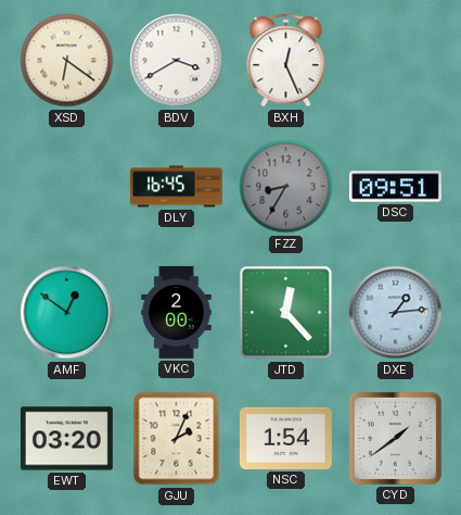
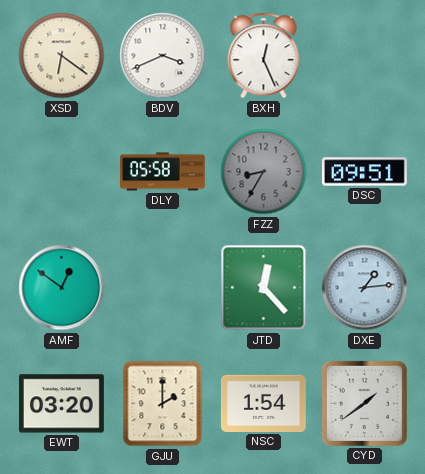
BDV: 3:40 -> 3:41
DLY: 16:45 -> 05:58
VKC: 2:00 -> none
GJU: 2:04 -> 2:00
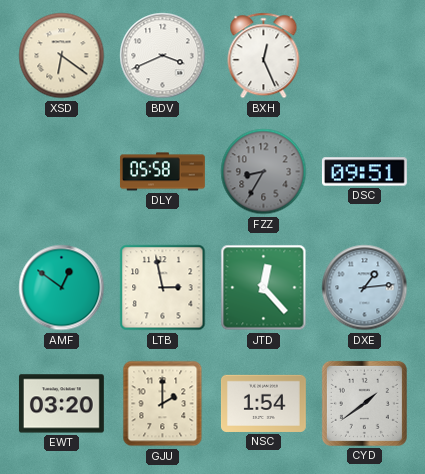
LTB: none -> 2:58
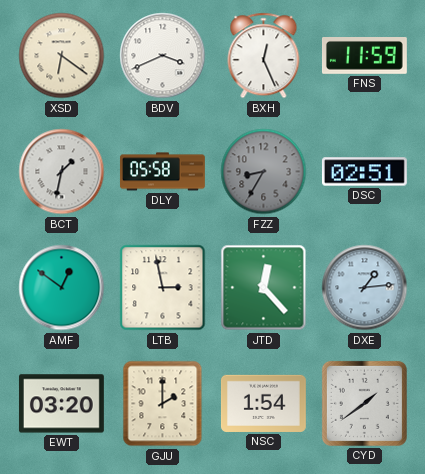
FNS: none -> 11:59
BCT: none -> 1:32
DSC: 09:51 -> 02:51
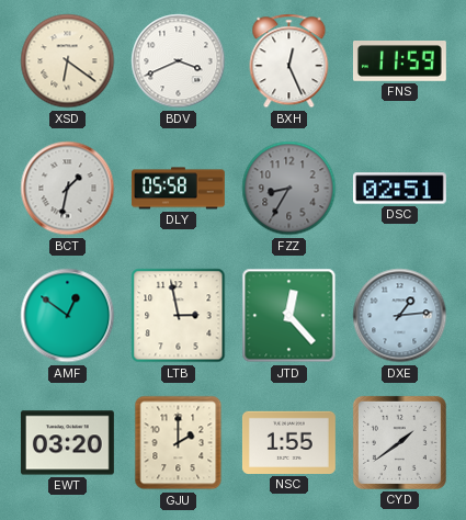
NSC: 1:54 -> 1:55
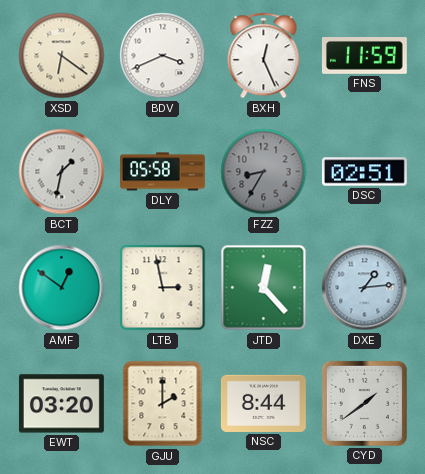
NSC: 1:55 -> 8:44
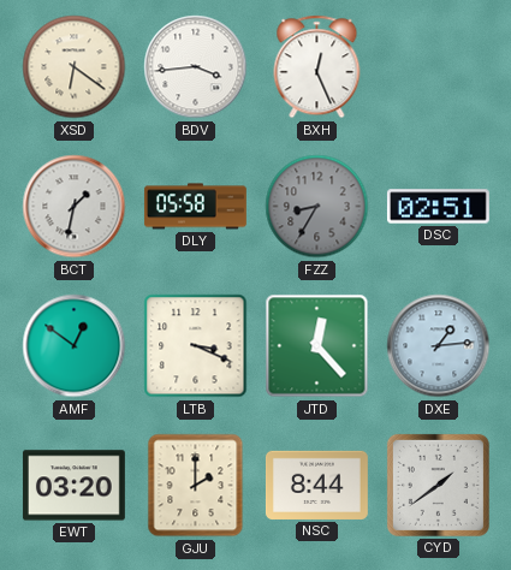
BDV: 3:41 -> 3:44
FNS: 11:59 -> none
LTB: 2:58 -> 3:19
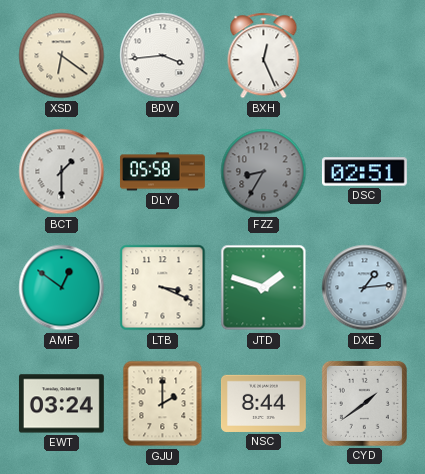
BCT: 1:32 -> 1:30
JTD: 12:23 -> 1:48
EWT: 03:20 -> 03:24
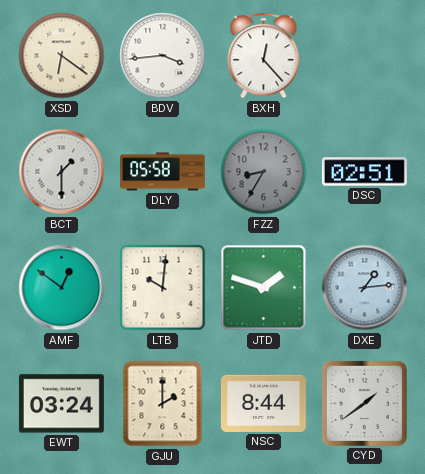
BXH: 12:26 -> 12:23
LTB: 3:19 -> 10:01
